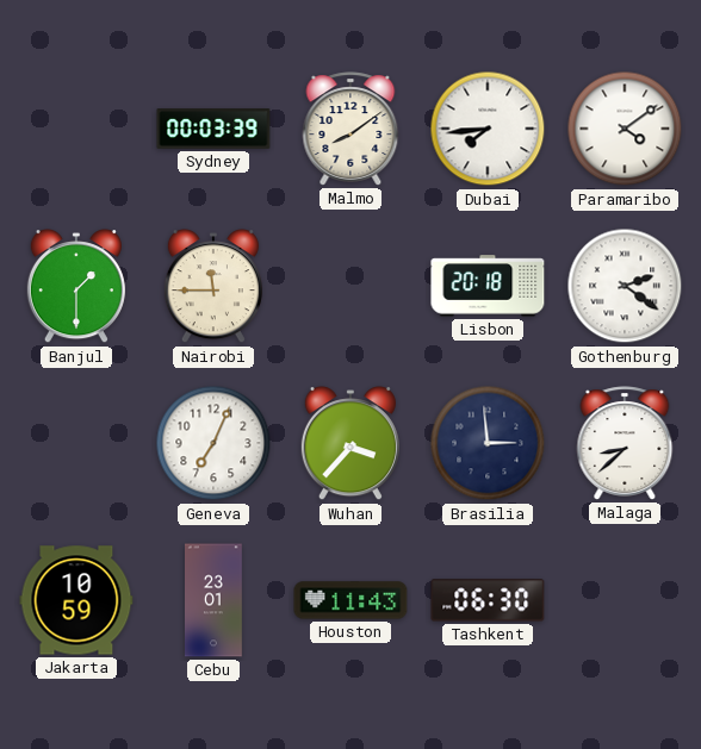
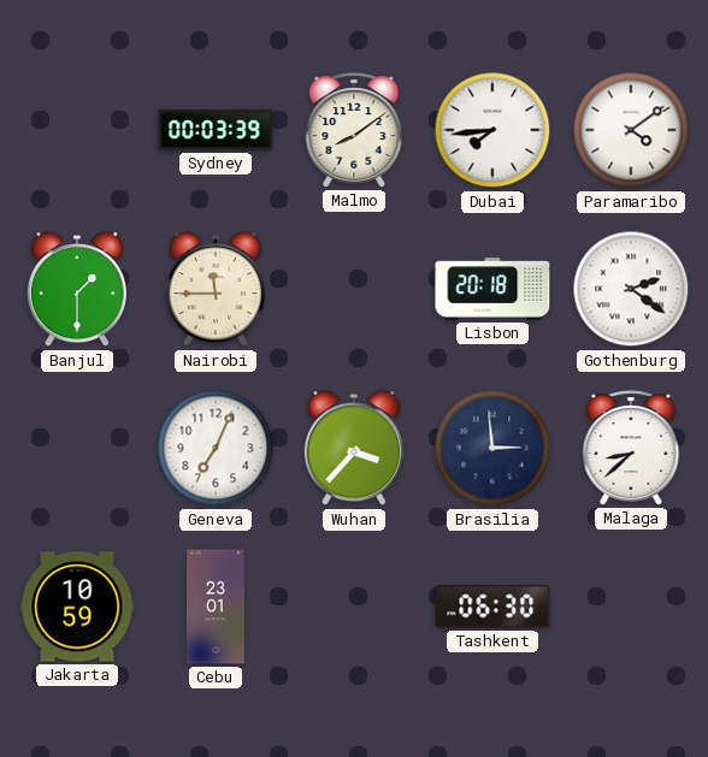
Houston: 11:43 -> none
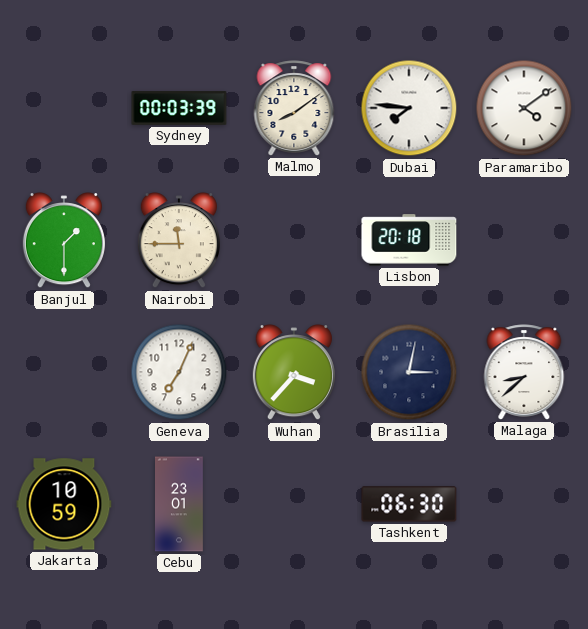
Dubai: 7:44 -> 7:46
Gothenburg: 2:21 -> none
Brasilia: 2:59 -> 3:02
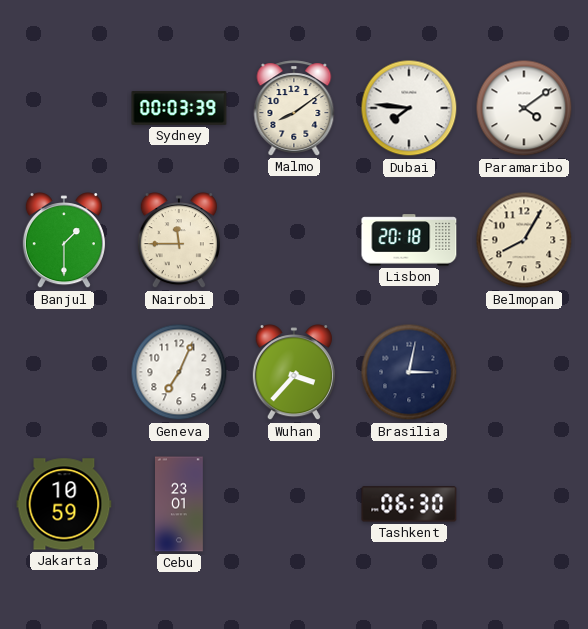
Belmopan: none -> 8:05
Malaga: 8:38 -> none
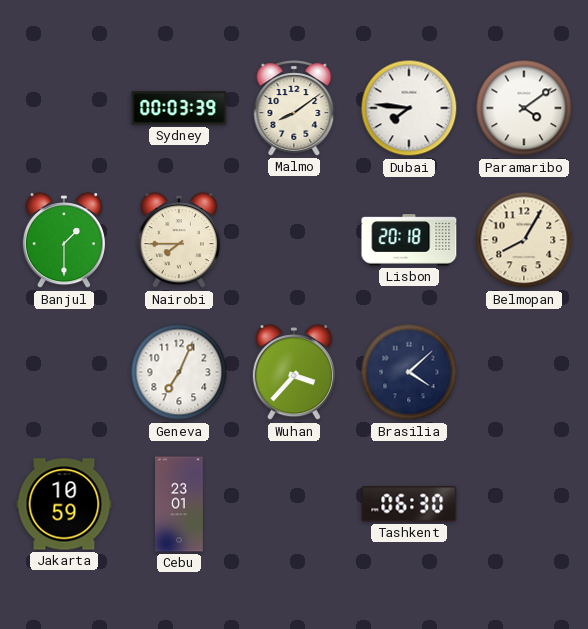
Nairobi: 11:45 -> 7:45
Brasilia: 3:02 -> 4:08
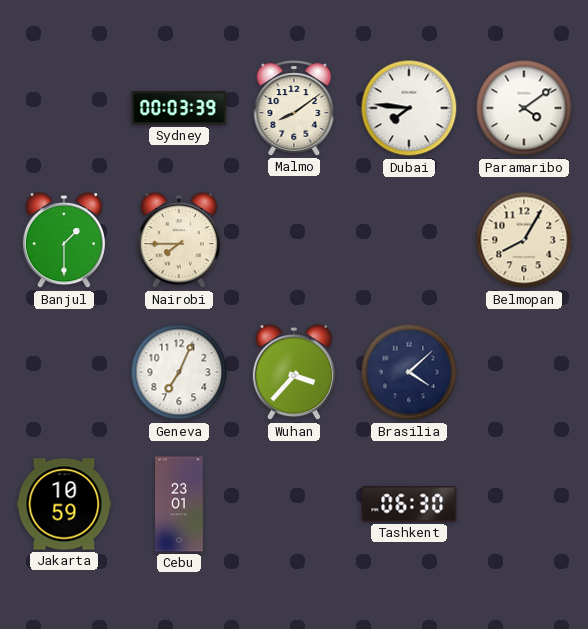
Lisbon: 20:18 -> none
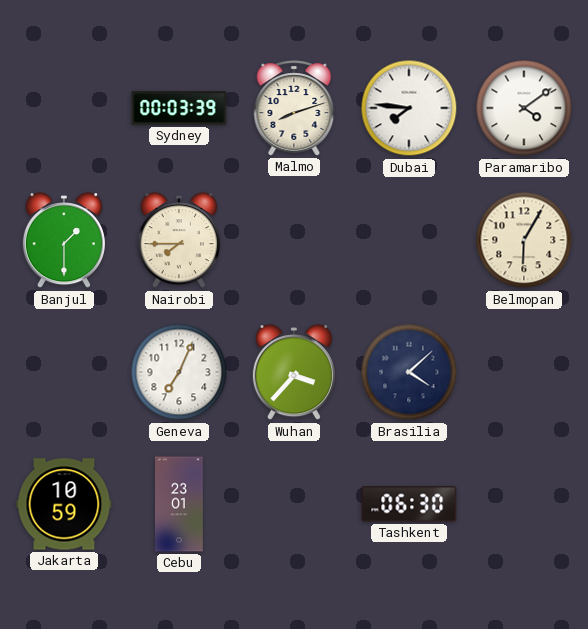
Malmo: 8:09 -> 8:12
Belmopan: 8:05 -> 6:05
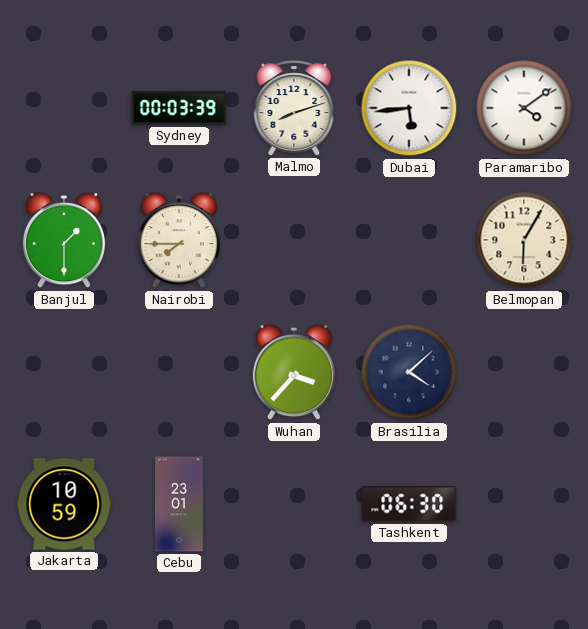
Dubai: 7:46 -> 5:44
Geneva: 7:04 -> none
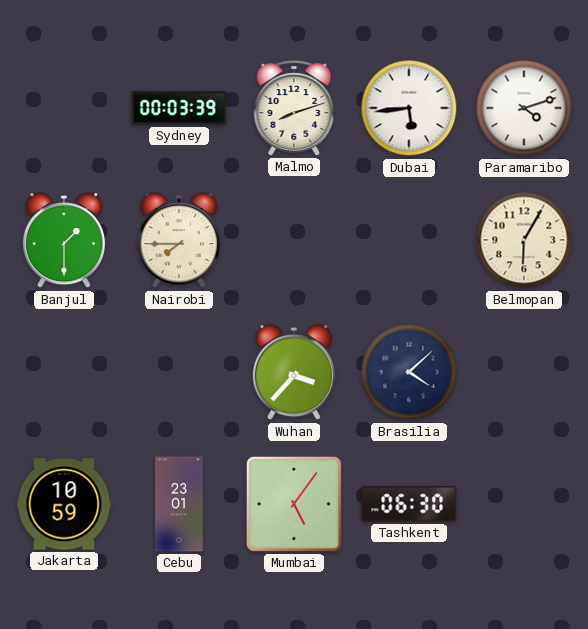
Paramaribo: 4:09 -> 4:12
Mumbai: none -> 5:06
